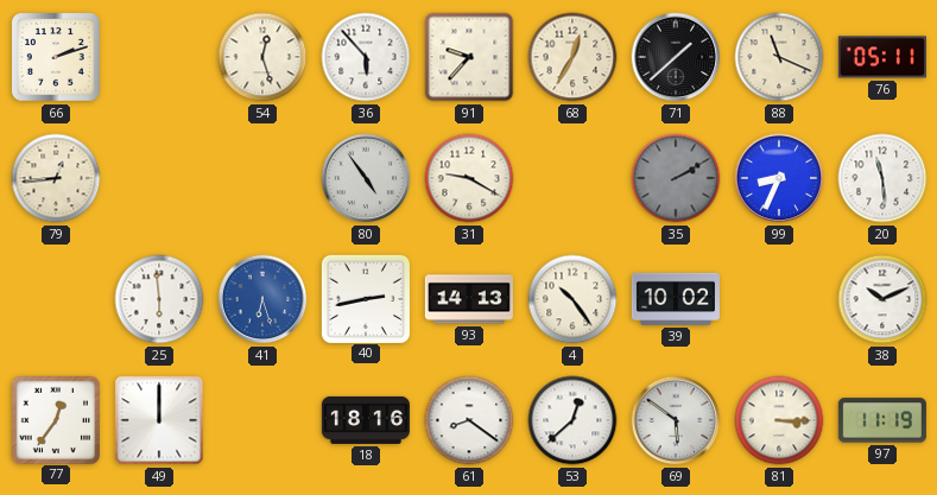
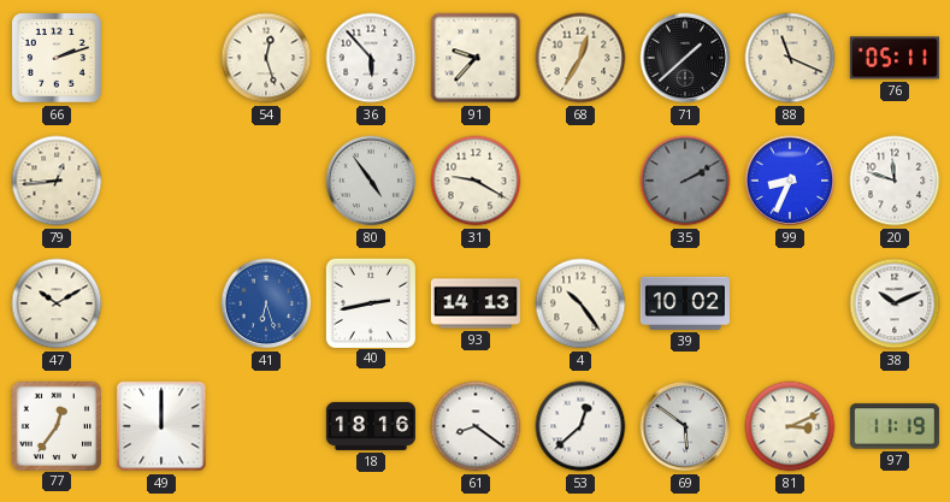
20: 11:29 -> 11:48
47: none -> 10:10
25: 5:59 -> none
81: 3:15 -> 3:11
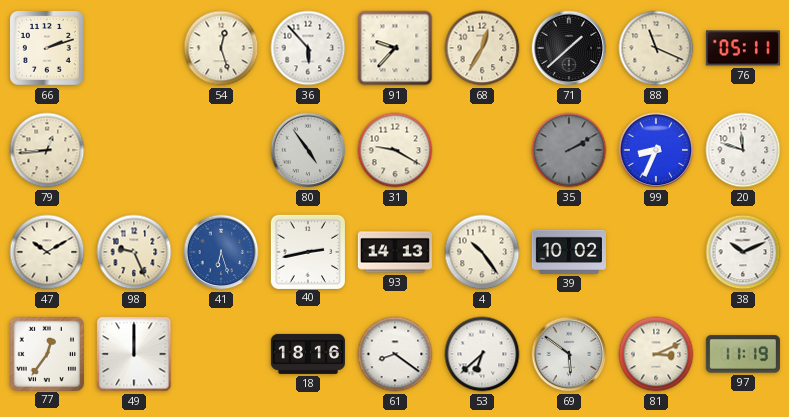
98: none -> 9:26
53: 12:38 -> 6:38
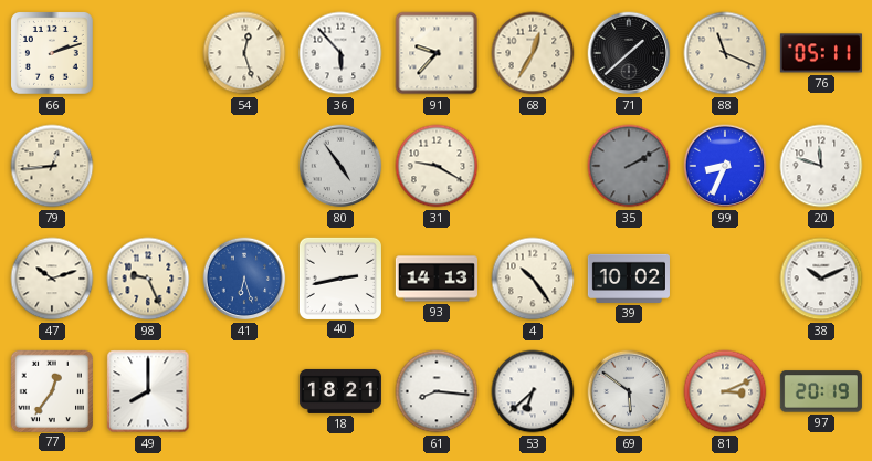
47: 10:10 -> 10:12
49: 12:00 -> 8:00
18: 18:16 -> 18:21
61: 8:21 -> 8:16
97: 11:19 -> 20:19
